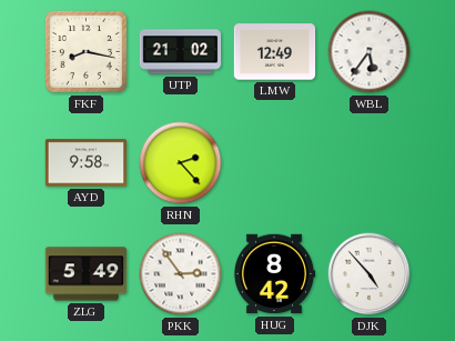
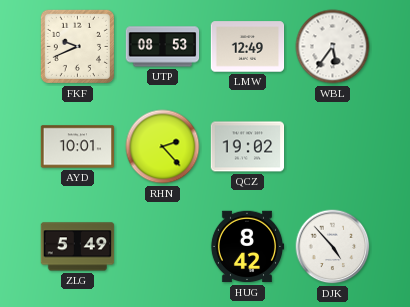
FKF: 8:17 -> 9:41
UTP: 21:02 -> 08:53
AYD: 9:58 -> 10:01
QCZ: none -> 19:02
PKK: 2:54 -> none
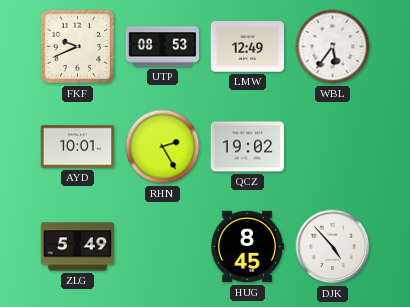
RHN: 2:23 -> 2:25
HUG: 8:42 -> 8:45
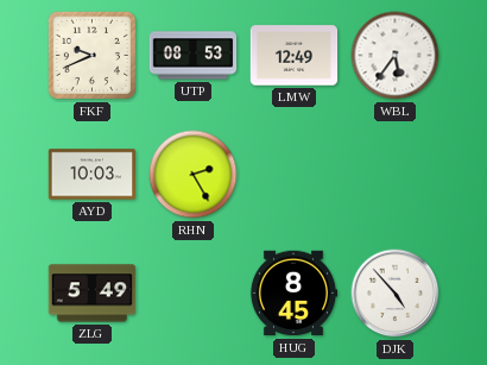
AYD: 10:01 -> 10:03
QCZ: 19:02 -> none
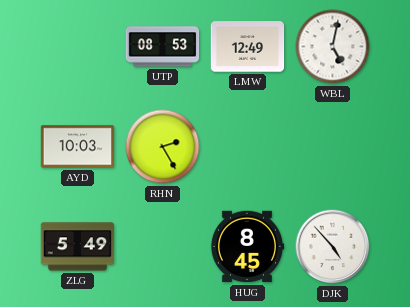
FKF: 9:41 -> none
WBL: 5:36 -> 5:02
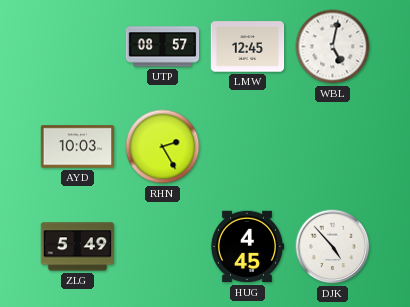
UTP: 08:53 -> 08:57
LMW: 12:49 -> 12:45
HUG: 8:45 -> 4:45
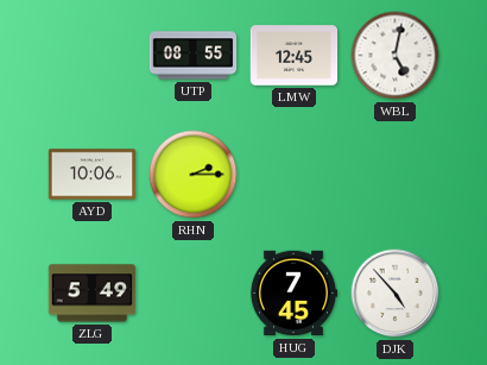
UTP: 08:57 -> 08:55
AYD: 10:03 -> 10:06
RHN: 2:25 -> 2:15
HUG: 4:45 -> 7:45
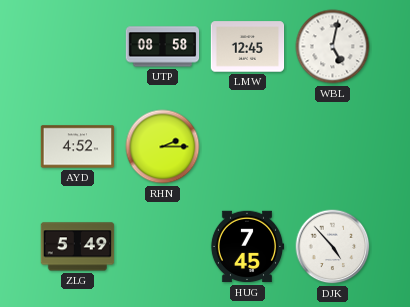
UTP: 08:55 -> 08:58
AYD: 10:06 -> 4:52
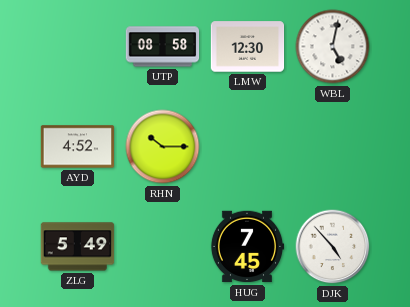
LMW: 12:45 -> 12:30
RHN: 2:15 -> 10:15
